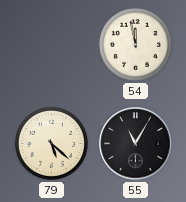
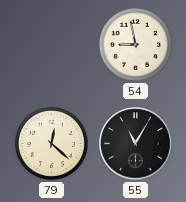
54: 11:58 -> 8:58
79: 5:22 -> 12:22
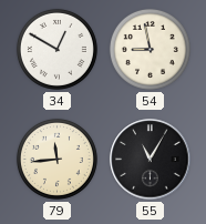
34: none -> 12:50
79: 12:22 -> 11:44
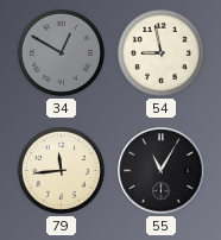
34 dial: white -> grey
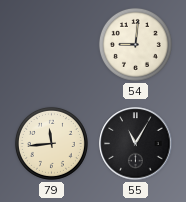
34: 12:50 -> none
54: 8:58 -> 9:01
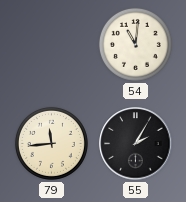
54: 9:01 -> 11:01
55: 11:05 -> 2:05
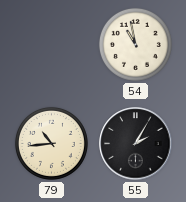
54: 11:01 -> 10:58
79: 11:44 -> 10:44
